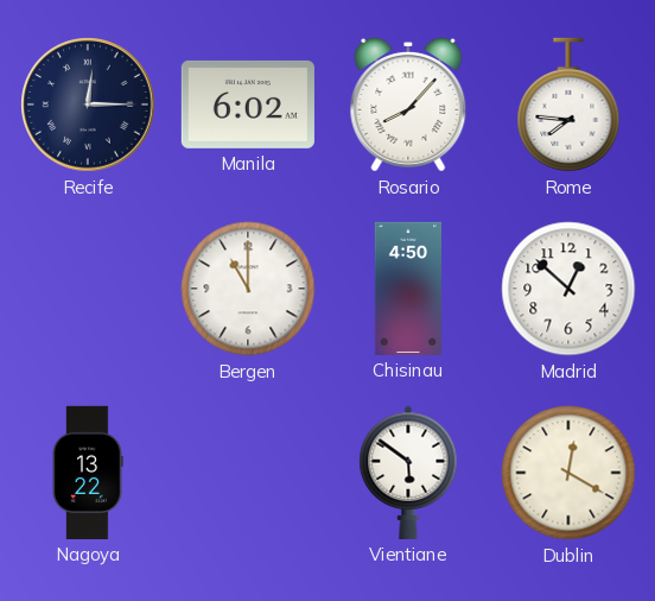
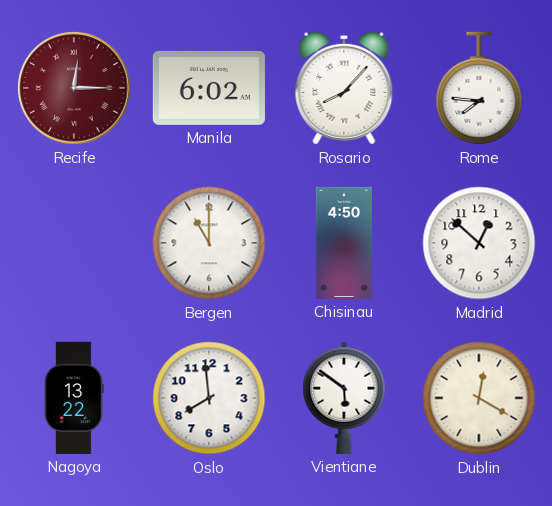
Recife dial: navy -> burgundy
Oslo: none -> 7:59
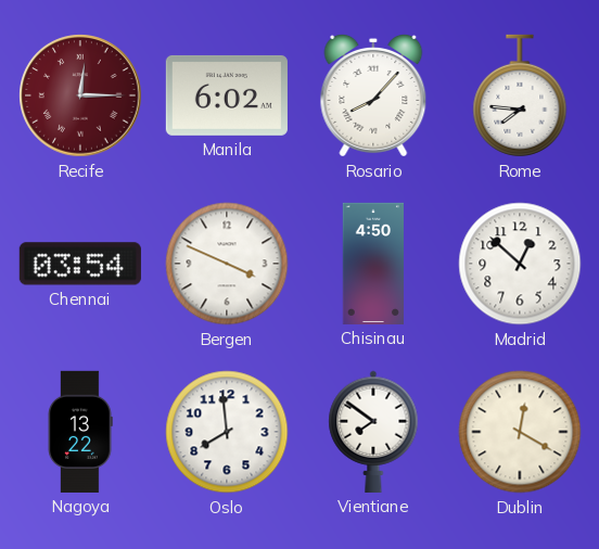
Chennai: none -> 03:54
Bergen: 11:00 -> 3:49
Vientiane: 5:51 -> 7:51
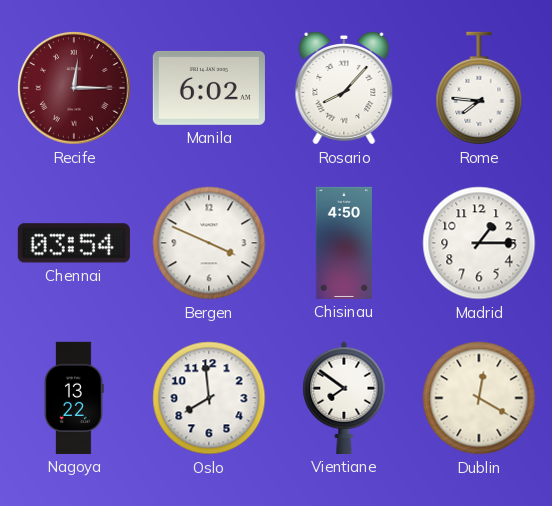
Madrid: 12:52 -> 1:15
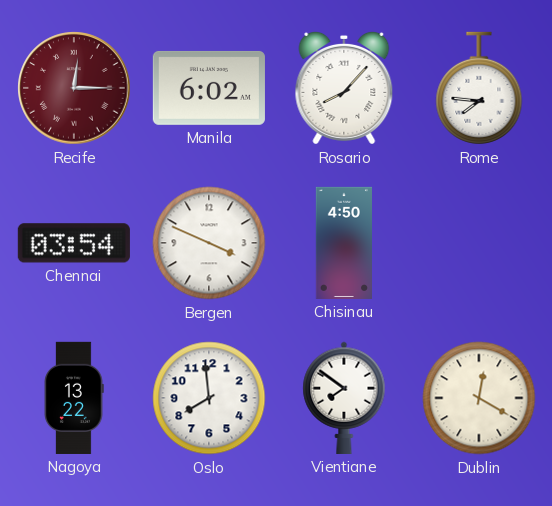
Madrid: 1:15 -> none
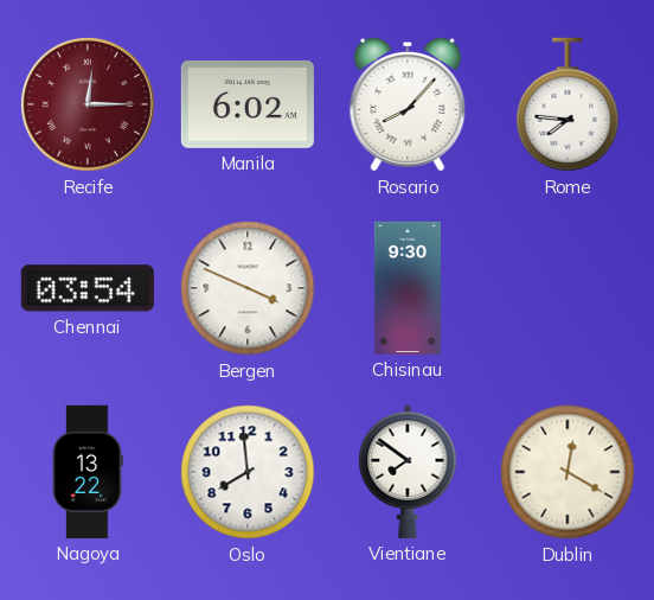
Chisinau: 4:50 -> 9:30
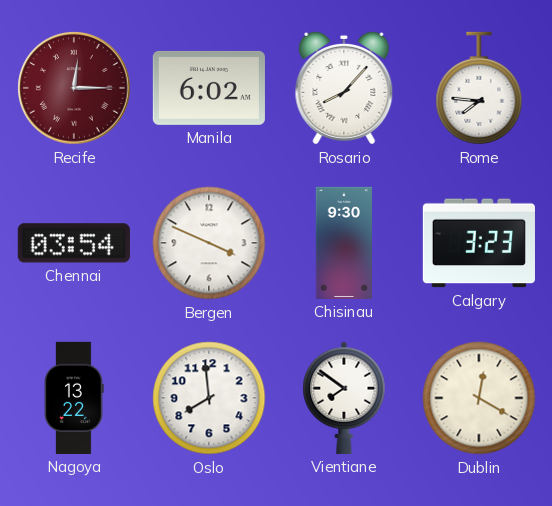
Calgary: none -> 3:23
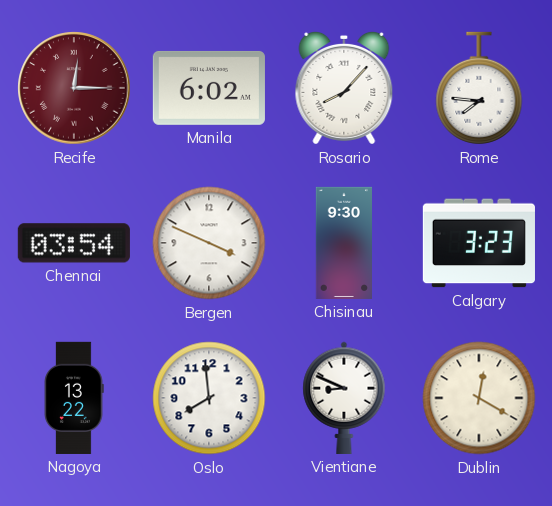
Vientiane: 7:51 -> 8:49
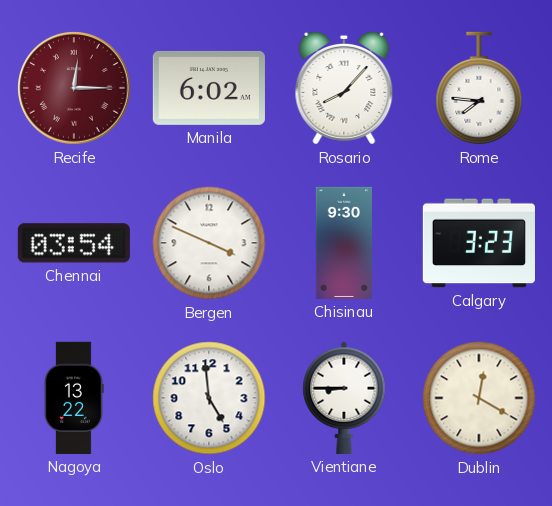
Oslo: 7:59 -> 4:59
Vientiane: 8:49 -> 8:45
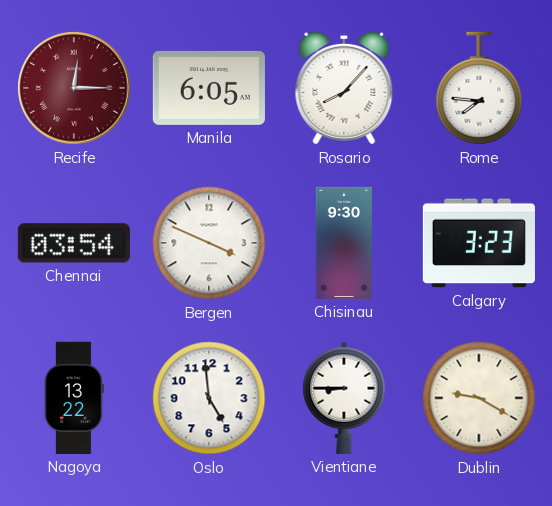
Manila: 6:02 -> 6:05
Dublin: 12:20 -> 9:20
